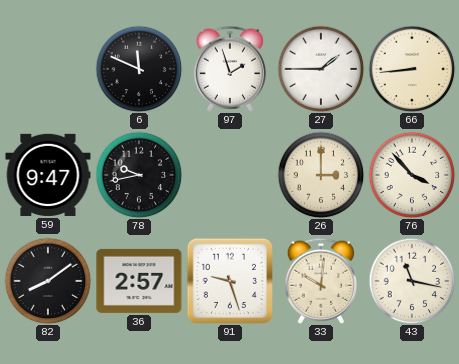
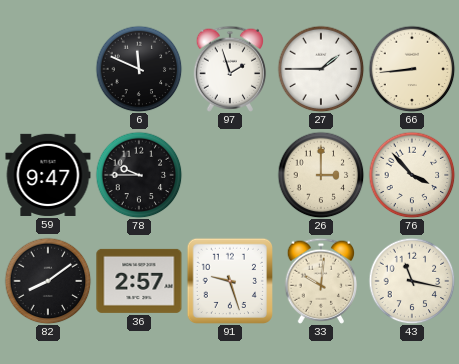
78: 9:43 -> 9:45
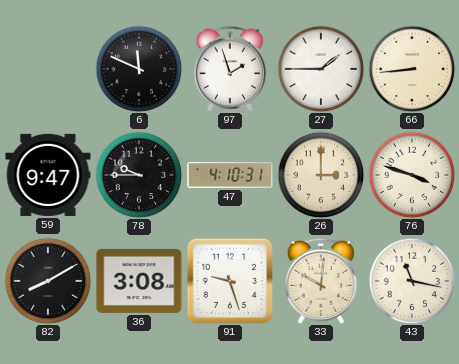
47: none -> 4:10
76: 3:53 -> 3:48
82: 8:09 -> 8:10
36: 2:57 -> 3:08
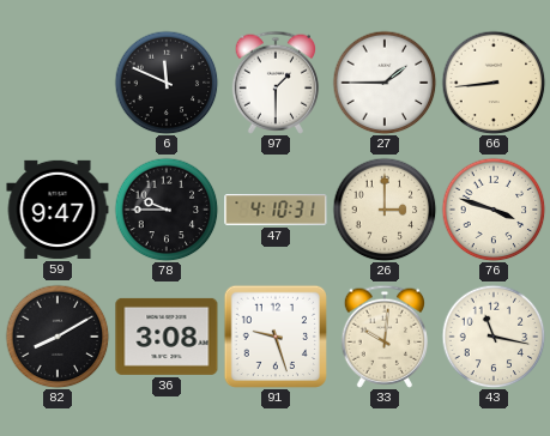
97: 1:57 -> 1:30
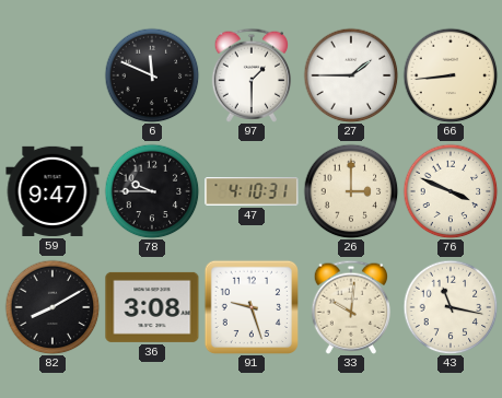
76: 3:48 -> 3:49
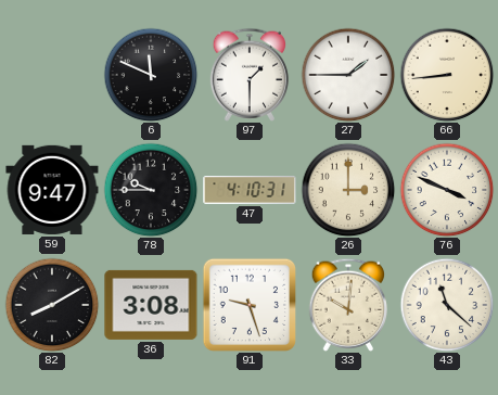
43: 11:17 -> 11:22
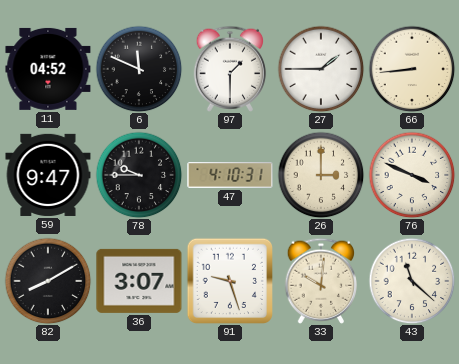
11: none -> 04:52
36: 3:08 -> 3:07
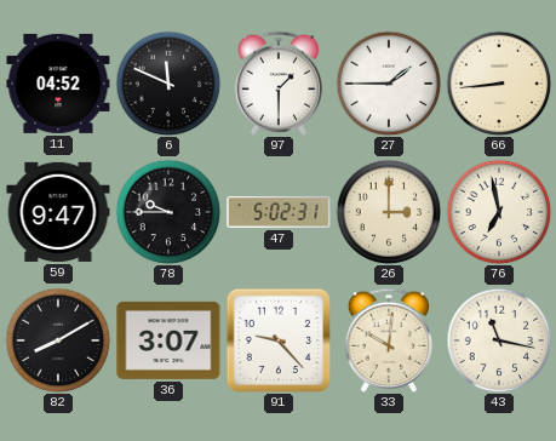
47: 4:10 -> 5:02
76: 3:49 -> 6:58
91: 9:27 -> 9:23
43: 11:22 -> 11:17
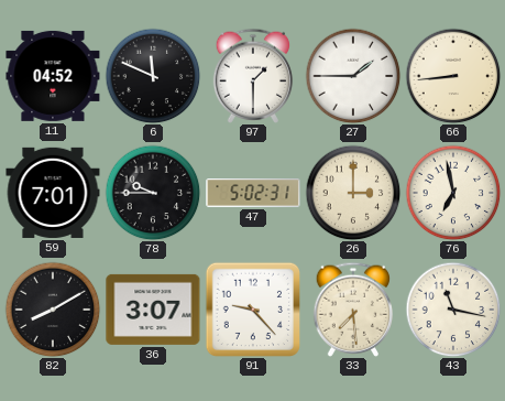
59: 9:47 -> 7:01
33: 10:01 -> 7:29
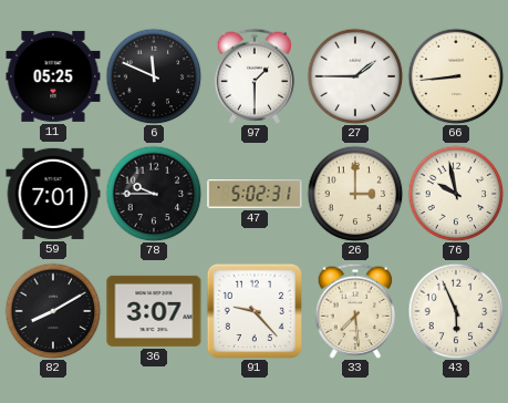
11: 04:52 -> 05:25
76: 6:58 -> 9:58
43: 11:17 -> 5:56
